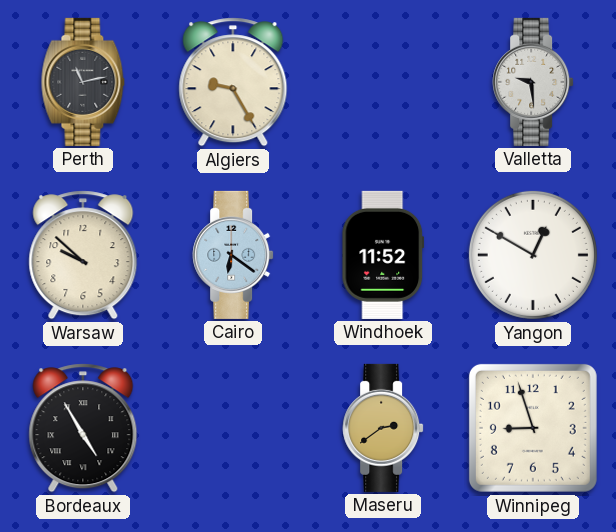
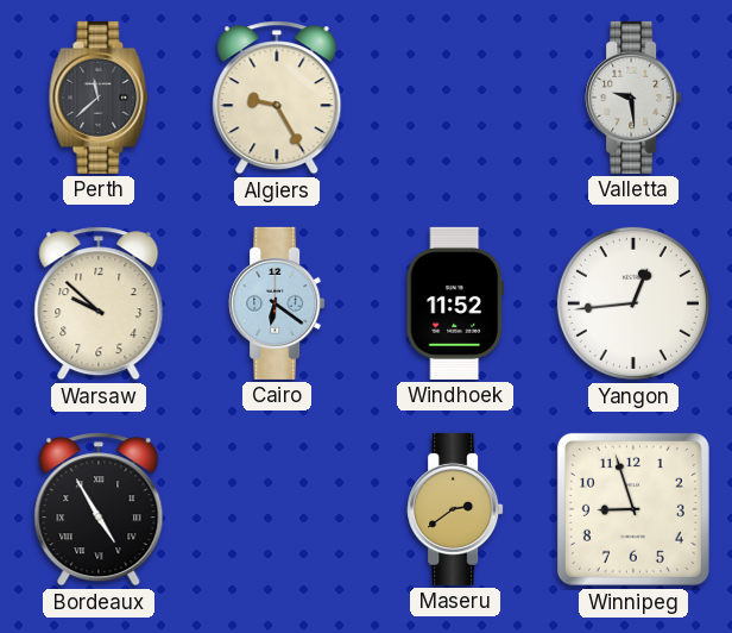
Perth: 11:13 -> 11:38
Yangon: 12:50 -> 12:44
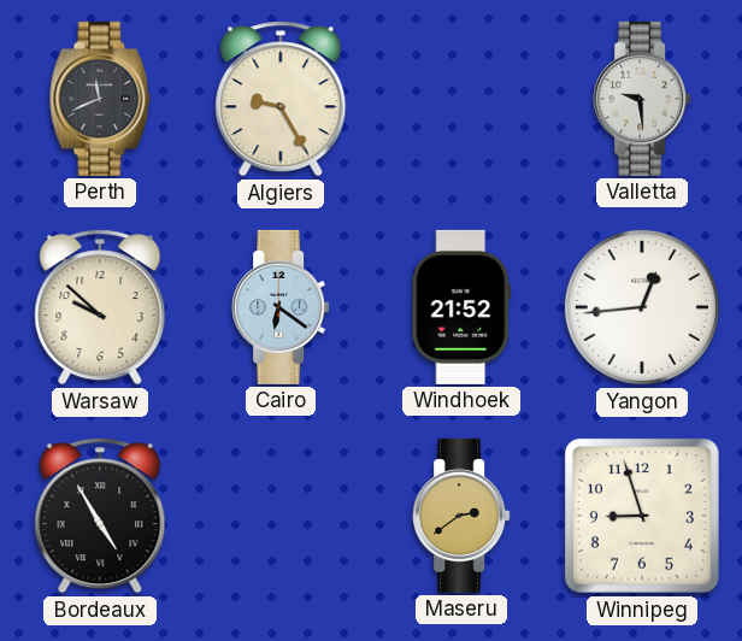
Perth: 11:38 -> 11:41
Windhoek: 11:52 -> 21:52
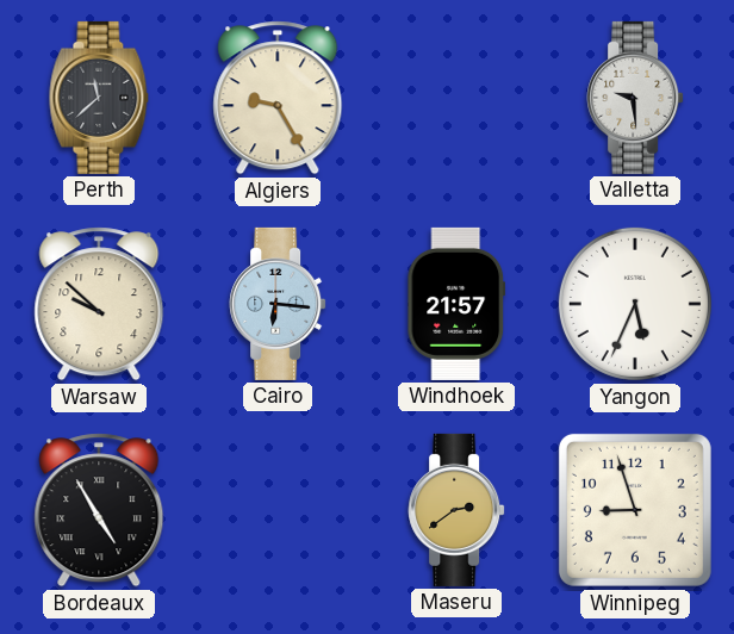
Perth: 11:41 -> 11:38
Cairo: 6:21 -> 6:16
Windhoek: 21:52 -> 21:57
Yangon: 12:44 -> 5:34
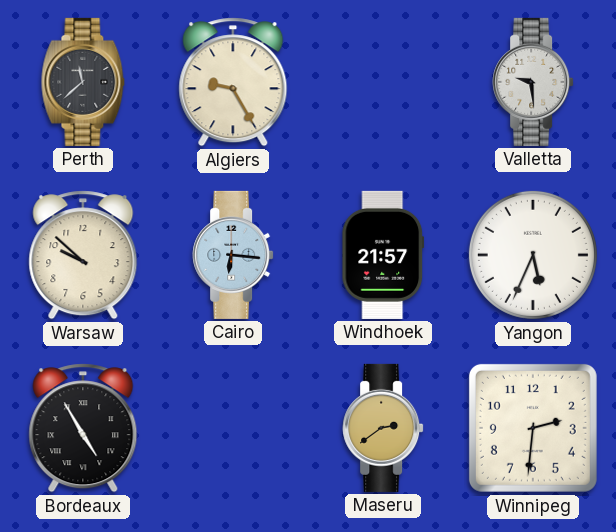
Winnipeg: 8:57 -> 2:31
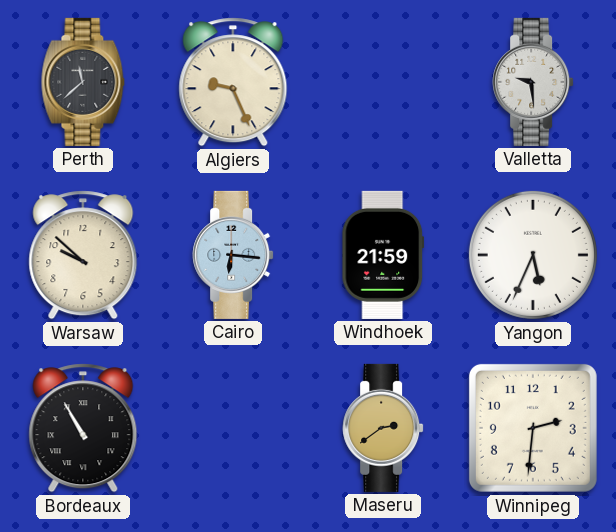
Algiers: 9:25 -> 9:26
Windhoek: 21:57 -> 21:59
Bordeaux: 4:55 -> 10:55
